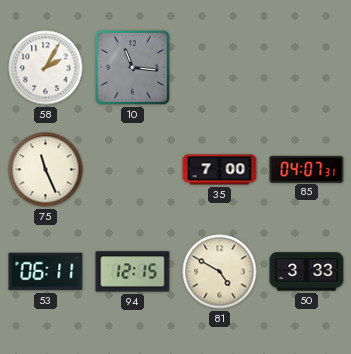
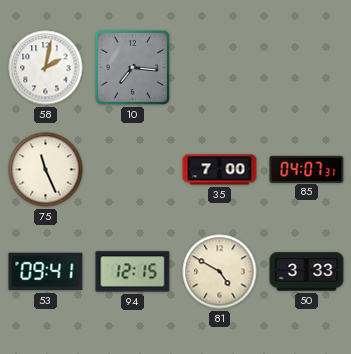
58: 2:05 -> 2:02
10: 11:16 -> 7:16
53: 06:11 -> 09:41
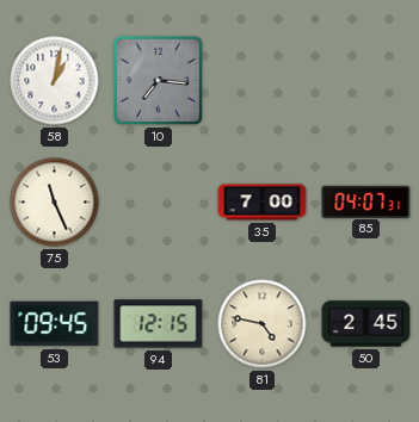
58: 2:02 -> 1:02
53: 09:41 -> 09:45
81: 4:50 -> 4:47
50: 3:33 -> 2:45
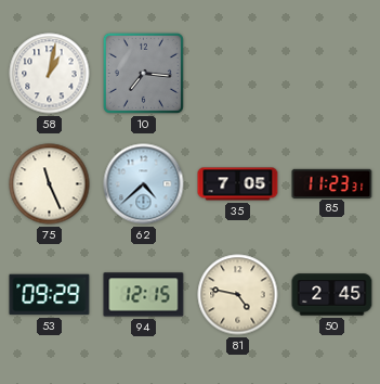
62: none -> 4:38
35: 7:00 -> 7:05
85: 04:07 -> 11:23
53: 09:45 -> 09:29
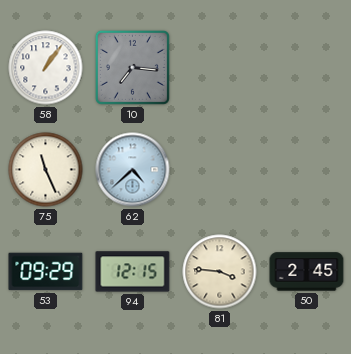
58: 1:02 -> 1:06
35: 7:05 -> none
85: 11:23 -> none
81: 4:47 -> 3:46
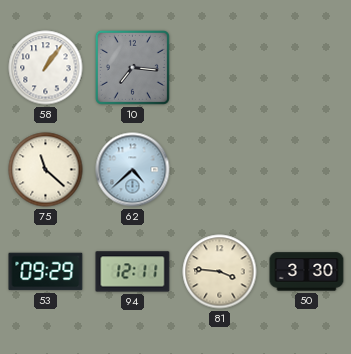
75: 11:26 -> 11:22
94: 12:15 -> 12:11
50: 2:45 -> 3:30
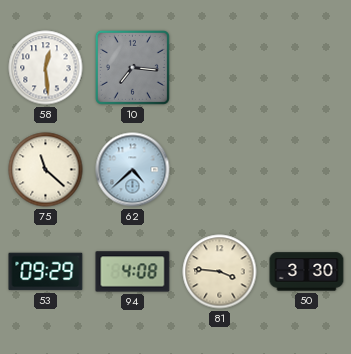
58: 1:06 -> 12:29
94: 12:11 -> 4:08
